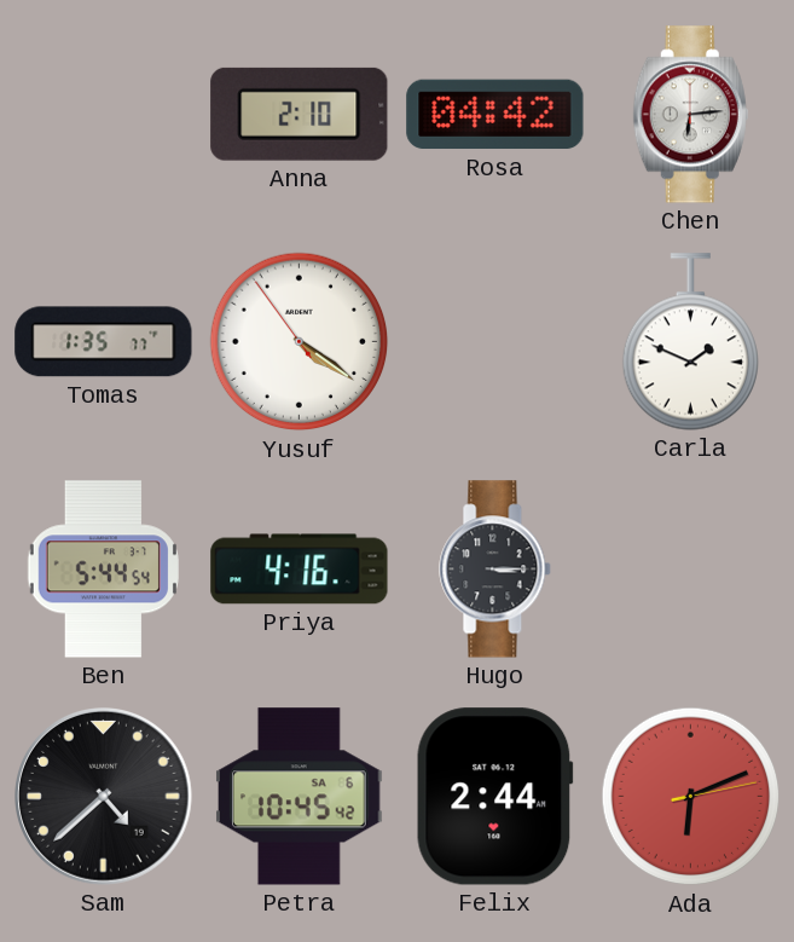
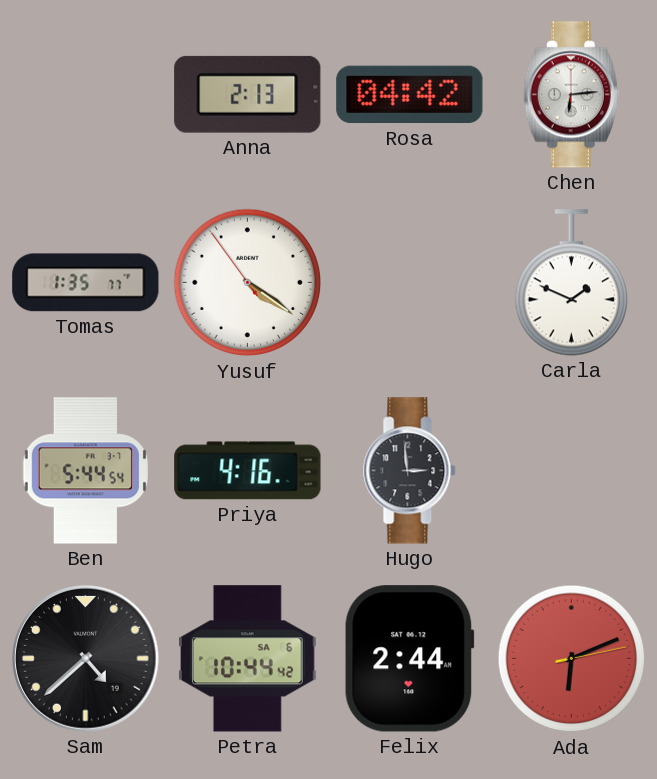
Anna: 2:10 -> 2:13
Hugo: 3:15 -> 2:59
Petra: 10:45 -> 10:44
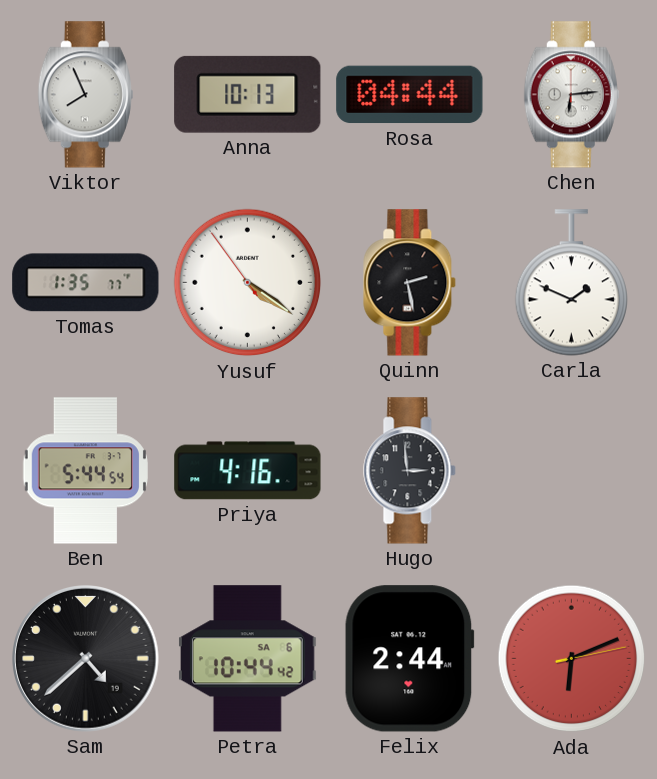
Viktor: none -> 7:56
Anna: 2:13 -> 10:13
Rosa: 04:42 -> 04:44
Quinn: none -> 2:28
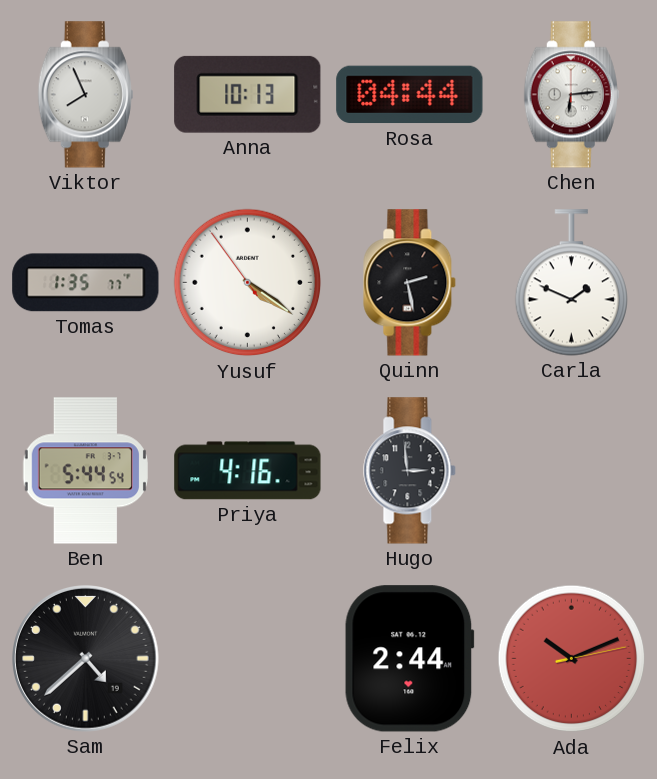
Petra: 10:44 -> none
Ada: 6:11 -> 10:11
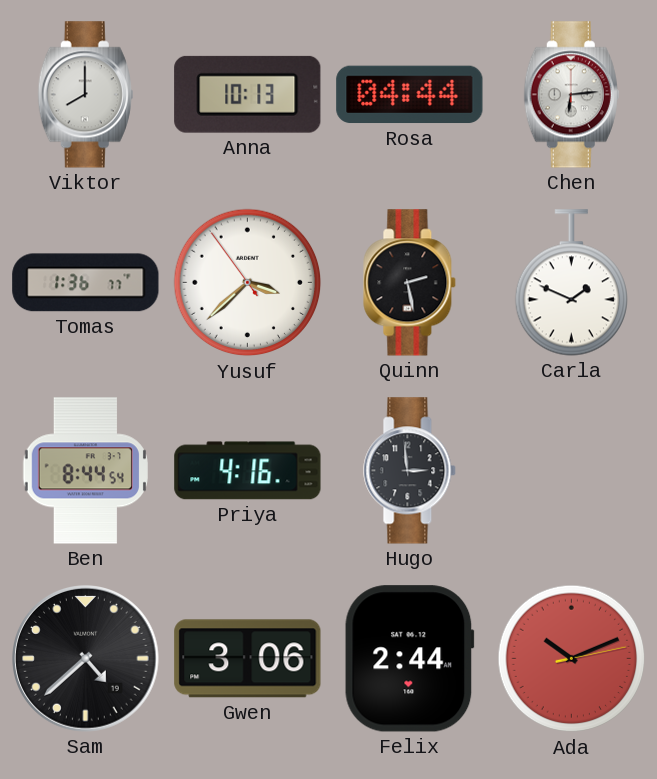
Viktor: 7:56 -> 8:00
Tomas: 1:35 -> 1:36
Yusuf: 4:20 -> 3:37
Ben: 5:44 -> 8:44
Gwen: none -> 3:06
